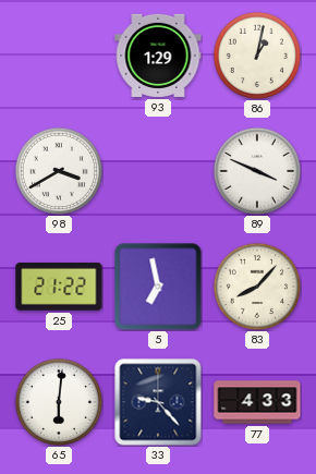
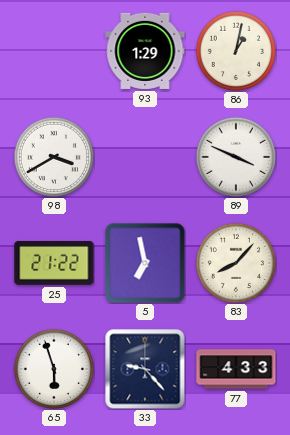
65: 6:01 -> 5:57
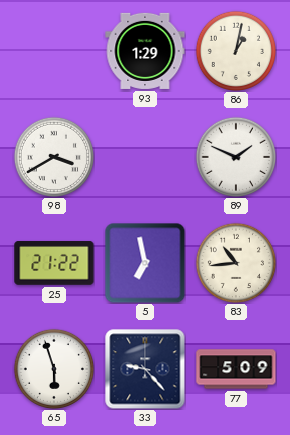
89: 3:49 -> 1:49
83: 8:07 -> 10:44
77: 4:33 -> 5:09
